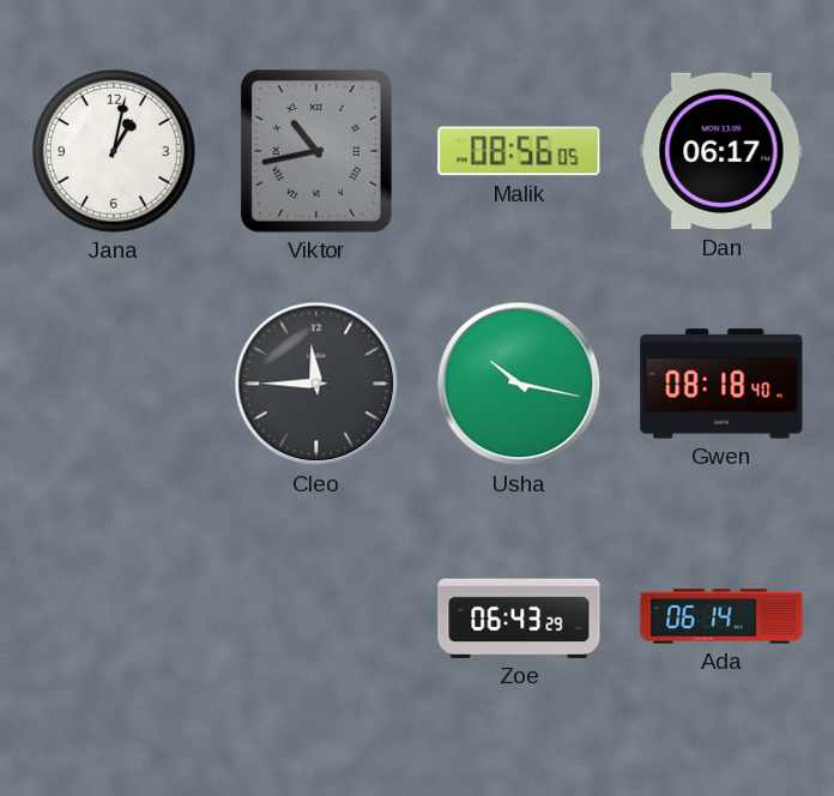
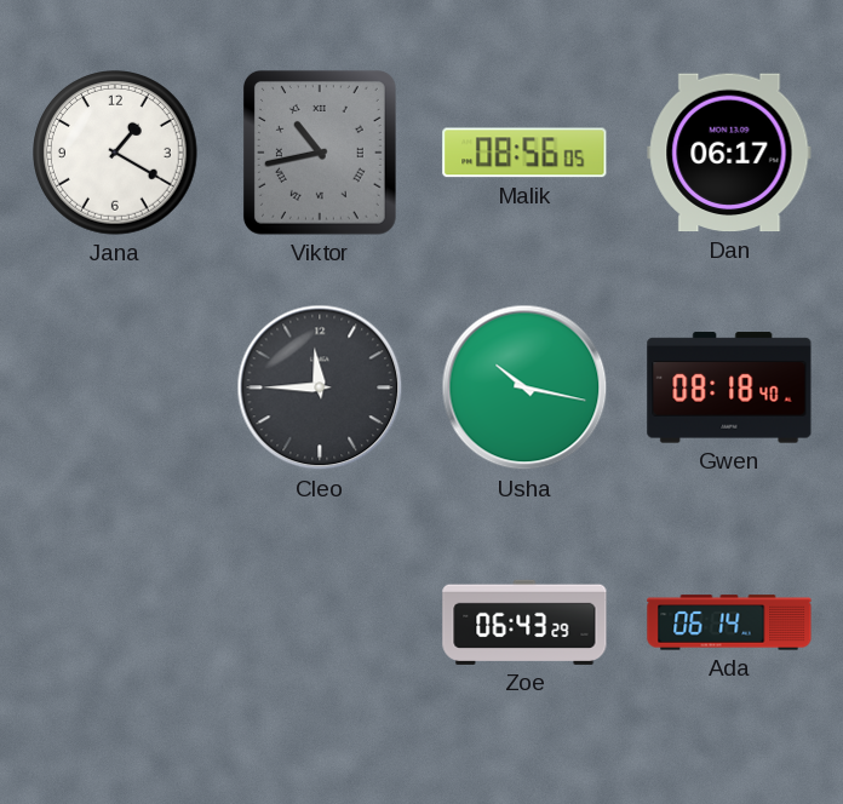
Jana: 1:02 -> 1:20
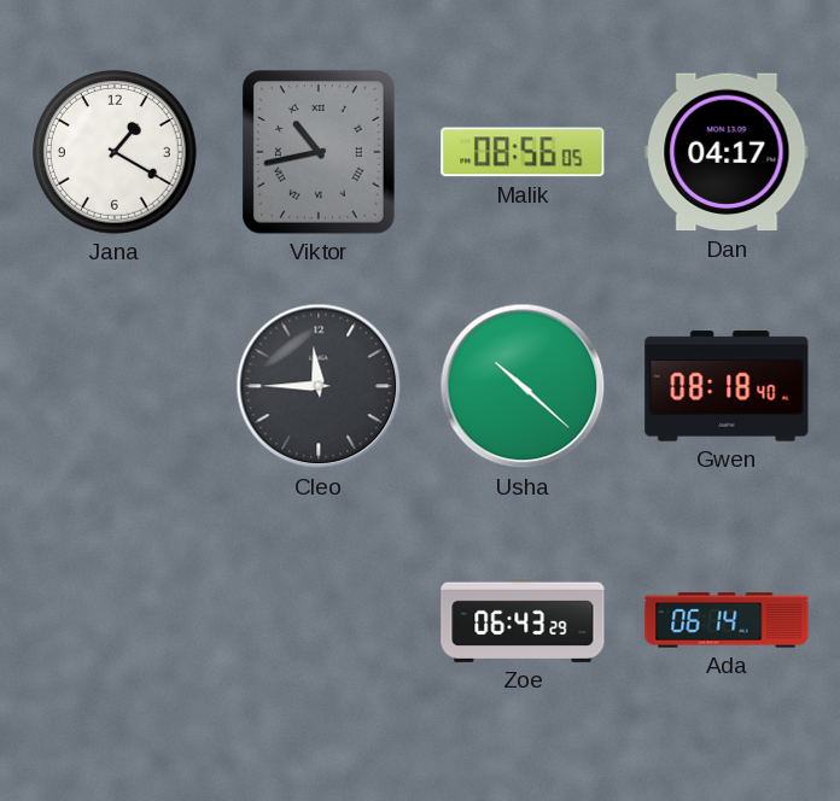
Dan: 06:17 -> 04:17
Usha: 10:17 -> 10:22
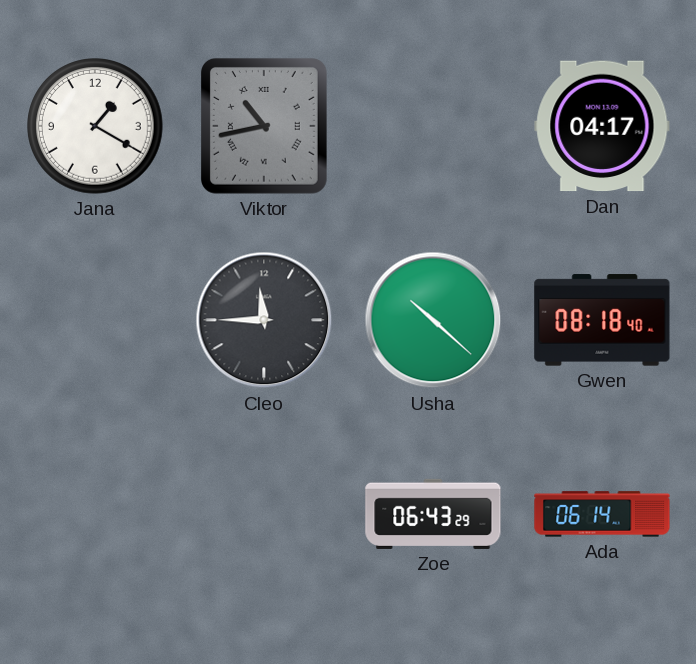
Malik: 08:56 -> none
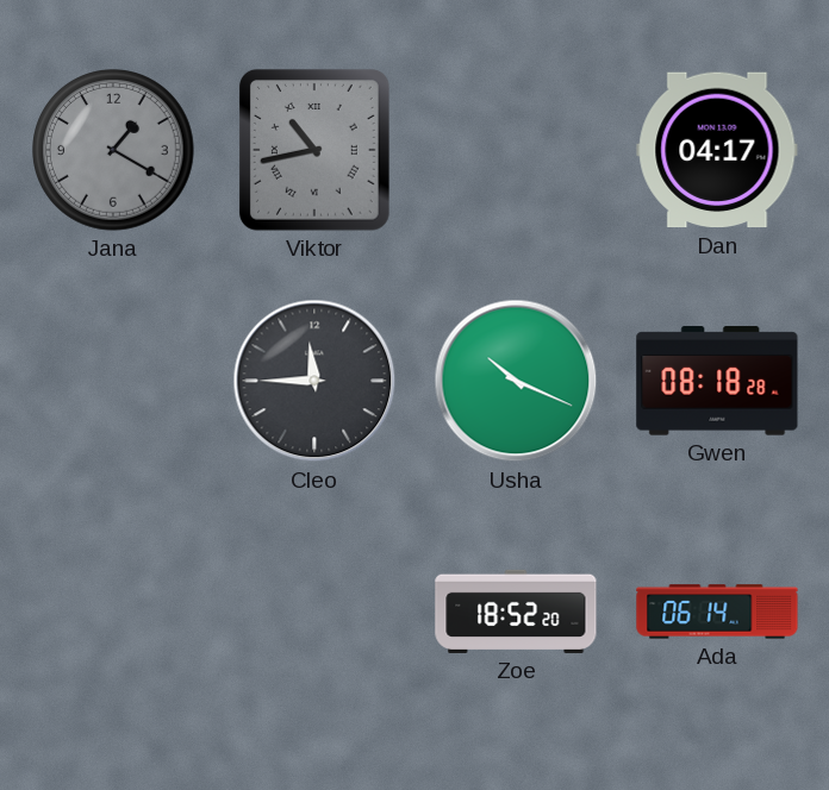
Jana dial: white -> grey
Usha: 10:22 -> 10:19
Gwen: 08:18:40 -> 08:18:28
Zoe: 06:43 -> 18:52
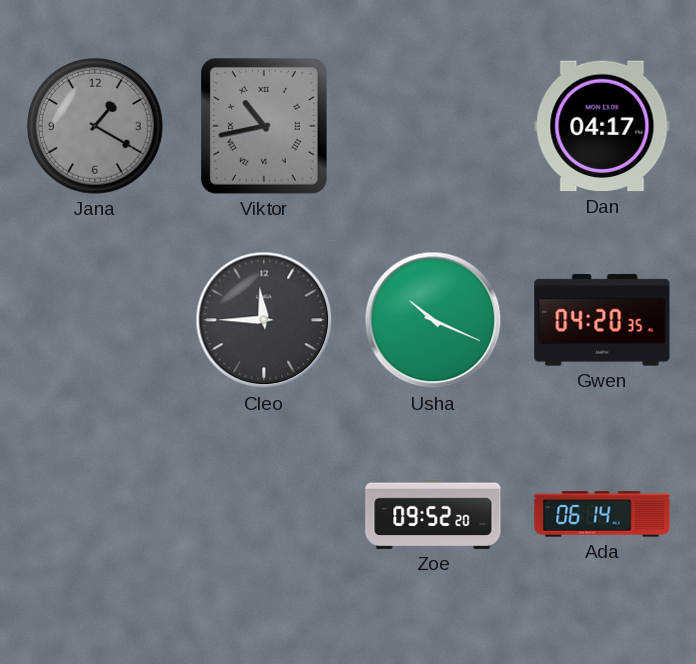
Gwen: 08:18 -> 04:20
Zoe: 18:52 -> 09:52
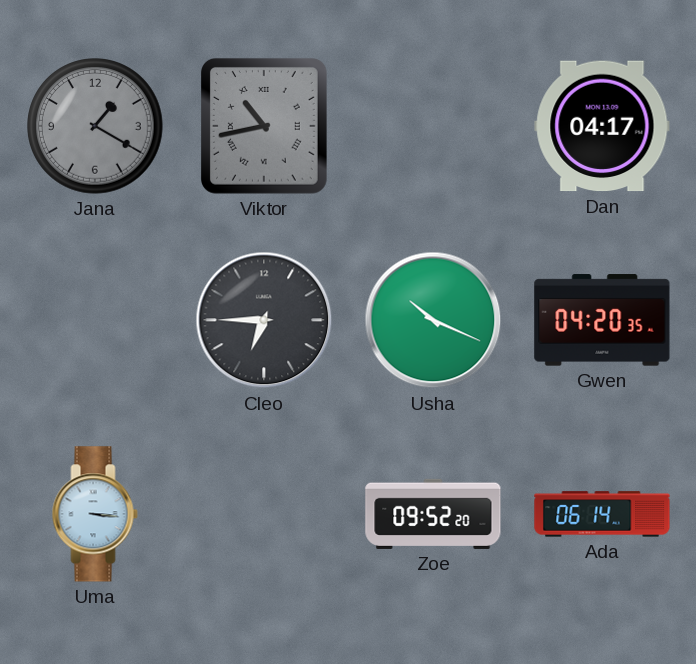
Cleo: 11:45 -> 6:45
Uma: none -> 3:16
